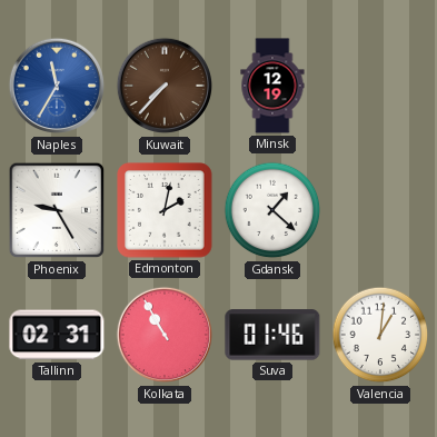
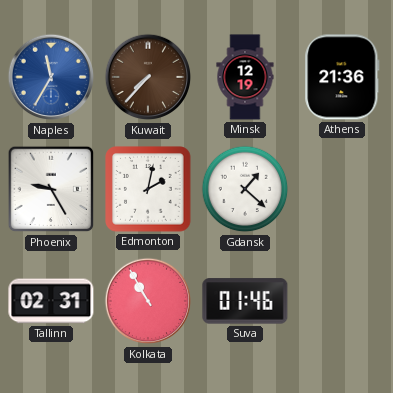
Athens: none -> 21:36
Valencia: 1:01 -> none
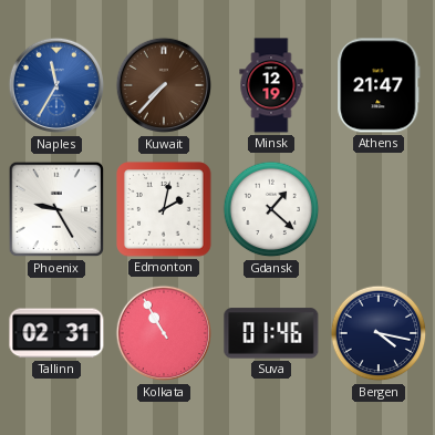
Athens: 21:36 -> 21:47
Bergen: none -> 4:17
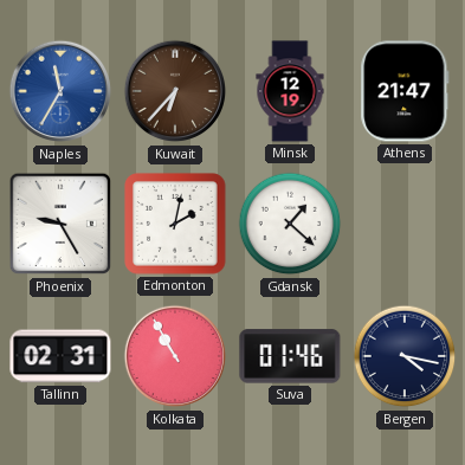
Kuwait: 7:37 -> 6:37
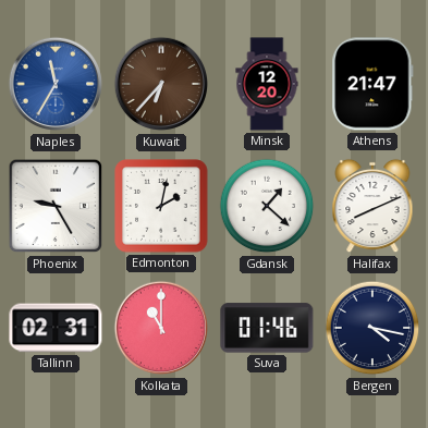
Minsk: 12:19 -> 12:20
Halifax: none -> 8:11
Kolkata: 10:55 -> 11:00
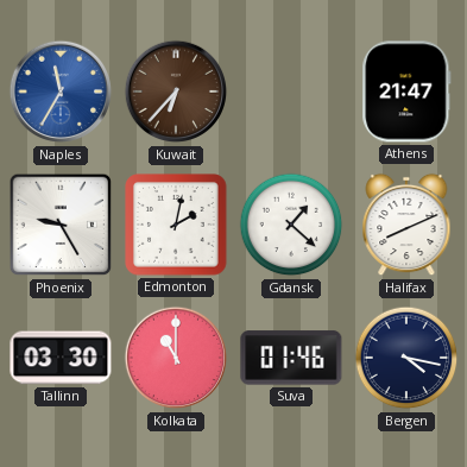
Minsk: 12:20 -> none
Tallinn: 02:31 -> 03:30
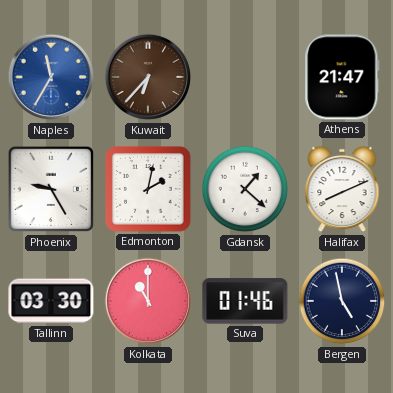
Bergen: 4:17 -> 4:58
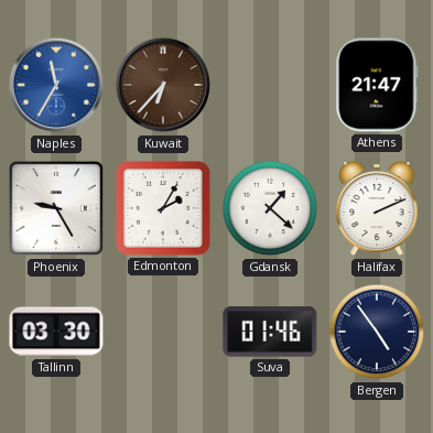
Edmonton: 2:02 -> 2:05
Halifax: 8:11 -> 2:11
Kolkata: 11:00 -> none
Bergen: 4:58 -> 4:54
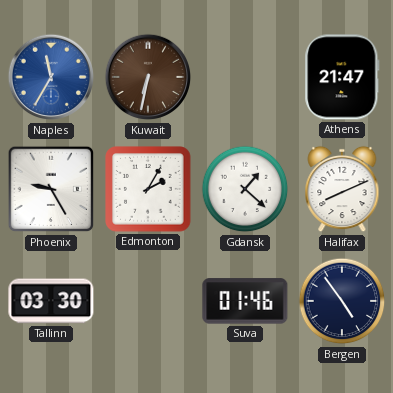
Kuwait: 6:37 -> 6:32
Halifax: 2:11 -> 8:11
